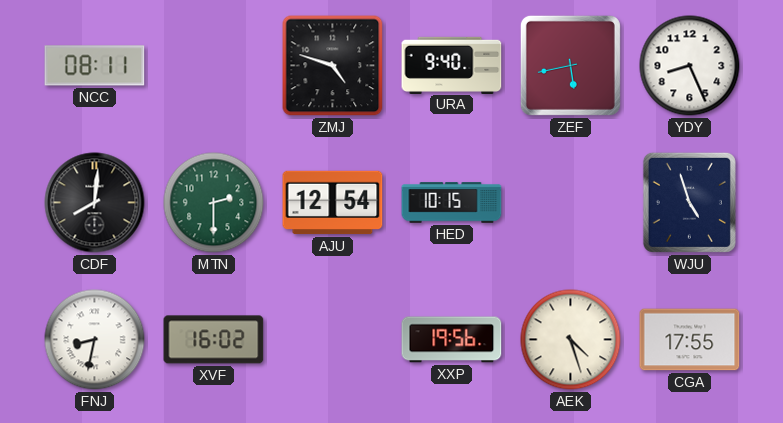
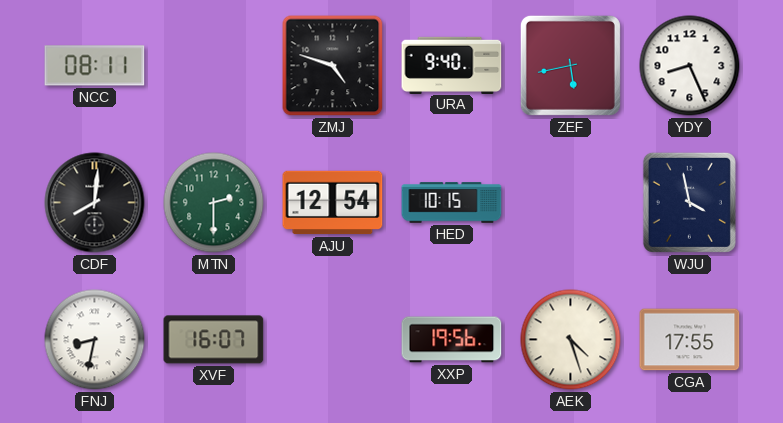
WJU: 4:57 -> 3:58
XVF: 16:02 -> 16:07
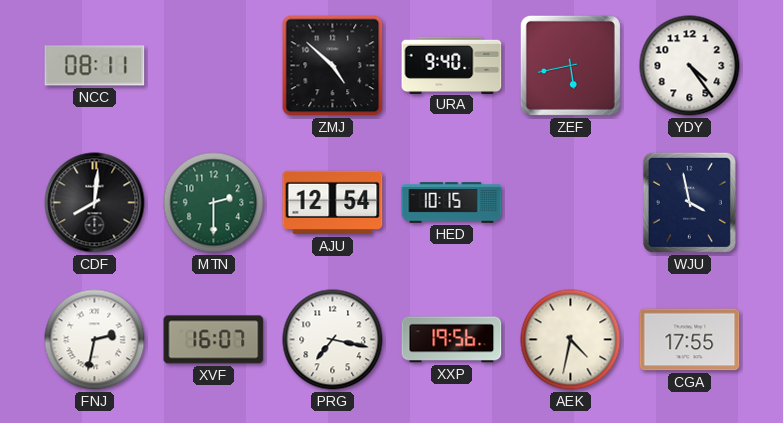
ZMJ: 4:48 -> 4:52
YDY: 8:26 -> 4:24
FNJ: 8:32 -> 2:32
PRG: none -> 7:17
AEK: 4:27 -> 4:32
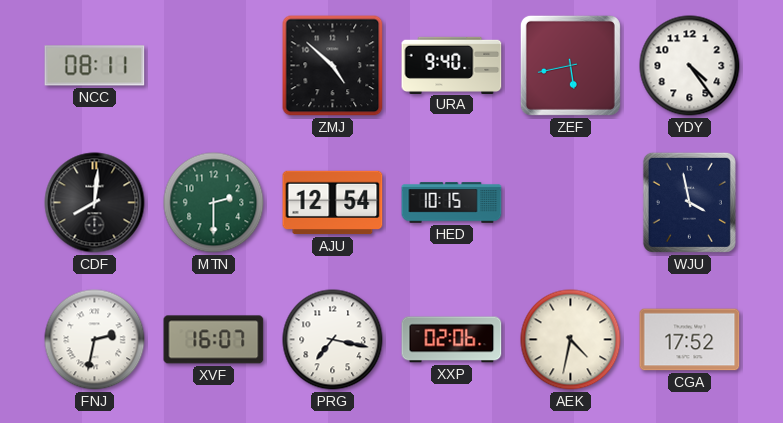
XXP: 19:56 -> 02:06
CGA: 17:55 -> 17:52
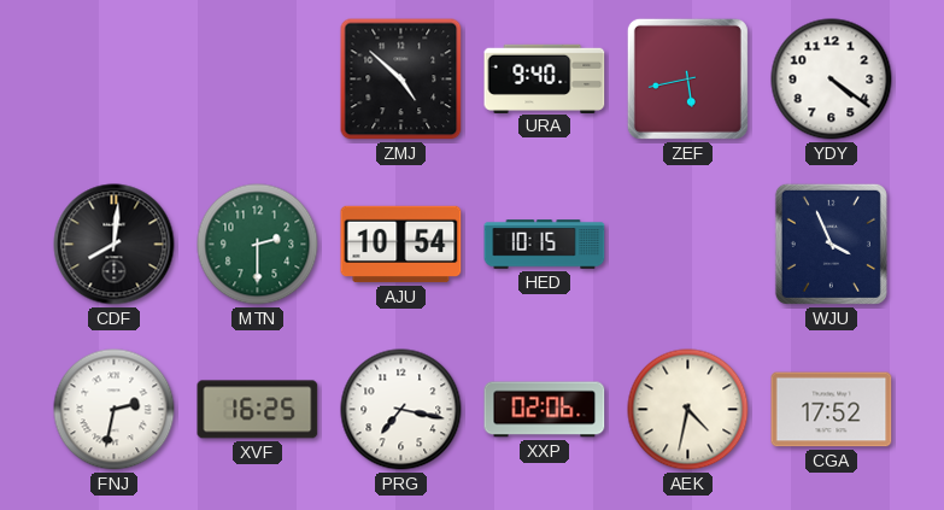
NCC: 08:11 -> none
YDY: 4:24 -> 4:21
AJU: 12:54 -> 10:54
WJU: 3:58 -> 3:56
XVF: 16:07 -> 16:25
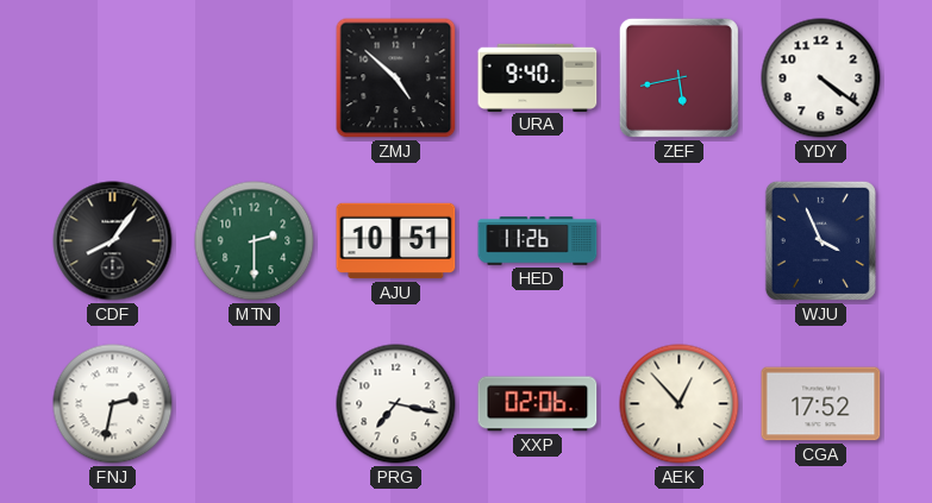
CDF: 8:01 -> 8:06
AJU: 10:54 -> 10:51
HED: 10:15 -> 11:26
XVF: 16:25 -> none
AEK: 4:32 -> 12:53
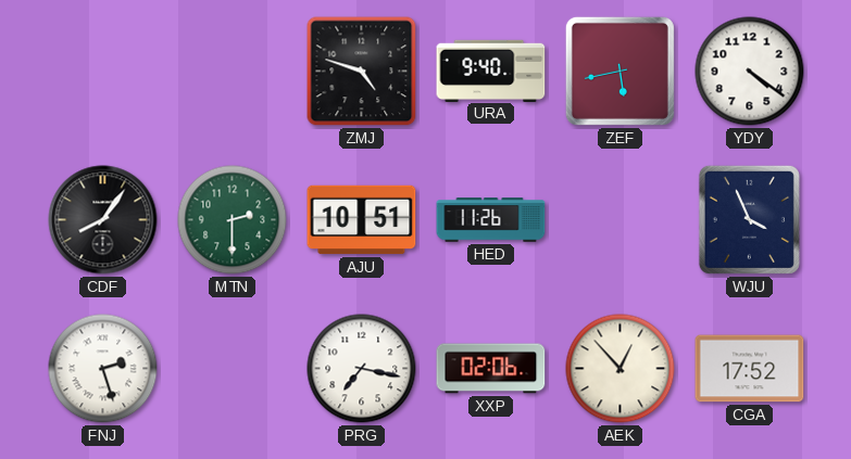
ZMJ: 4:52 -> 4:48
FNJ: 2:32 -> 2:27
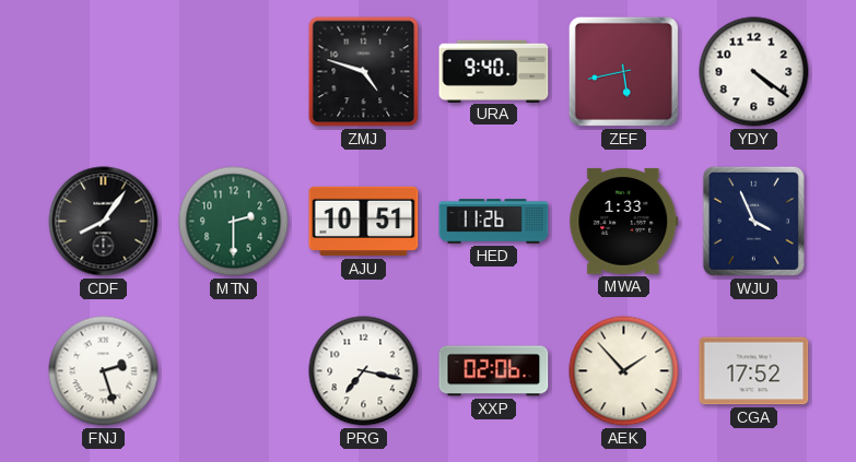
MWA: none -> 1:33
AEK: 12:53 -> 1:53
